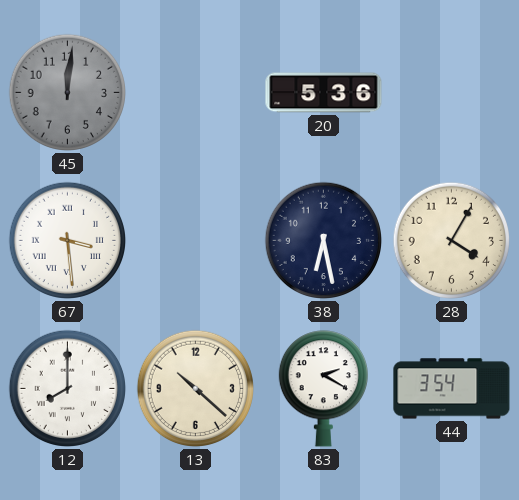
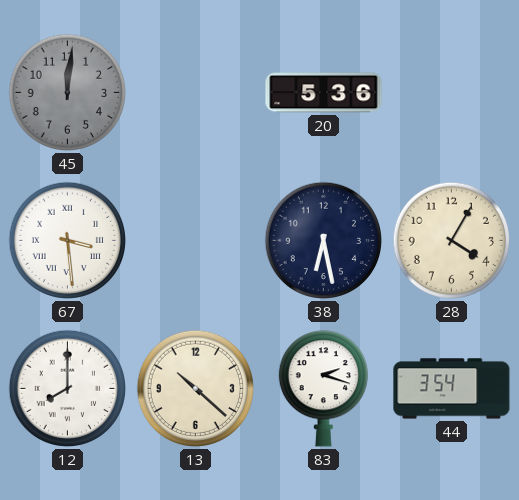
83: 2:20 -> 2:18
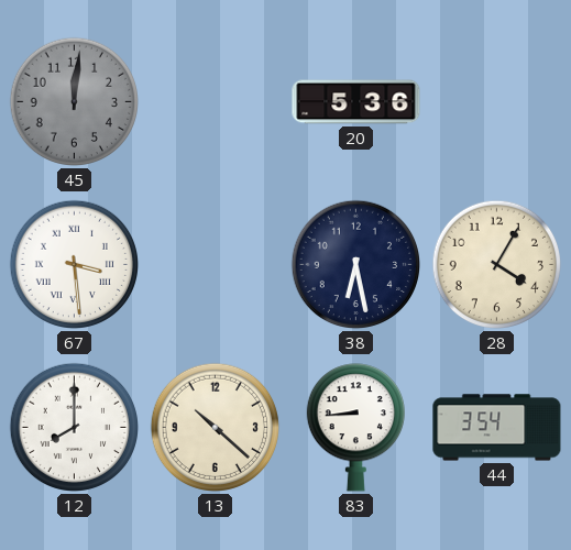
83: 2:18 -> 8:44
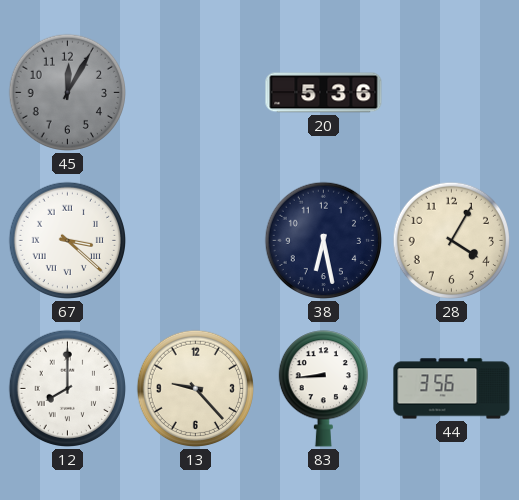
45: 12:01 -> 12:05
67: 3:29 -> 3:22
13: 10:22 -> 9:23
44: 3:54 -> 3:56
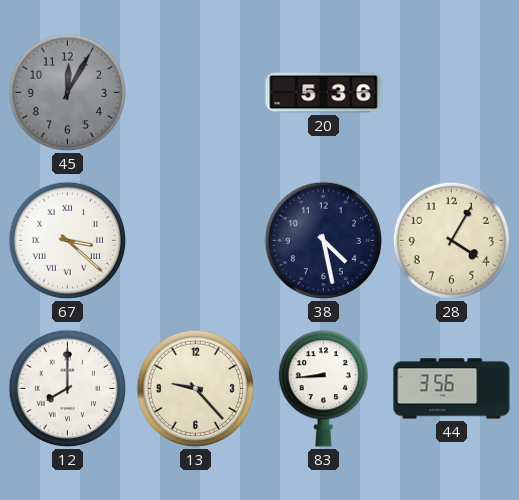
38: 6:28 -> 4:28
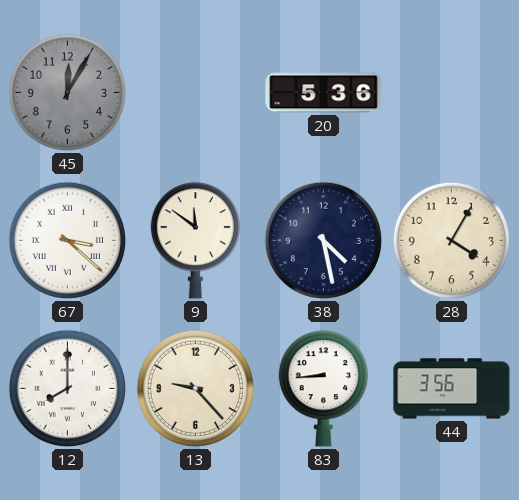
9: none -> 11:51
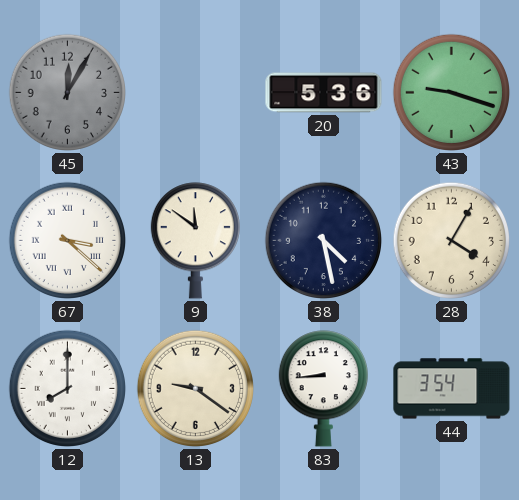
43: none -> 9:18
13: 9:23 -> 9:21
44: 3:56 -> 3:54
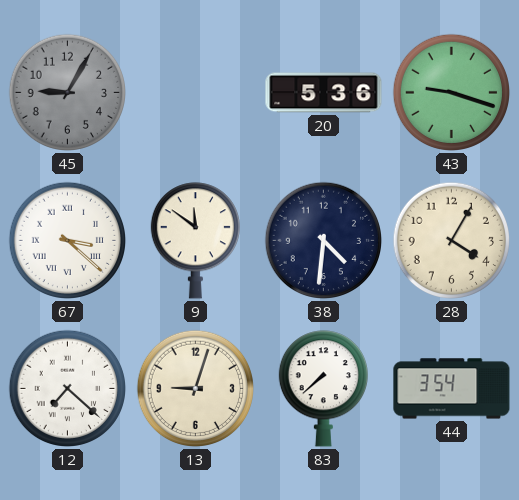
45: 12:05 -> 9:05
38: 4:28 -> 4:31
12: 8:00 -> 7:22
13: 9:21 -> 9:03
83: 8:44 -> 7:38
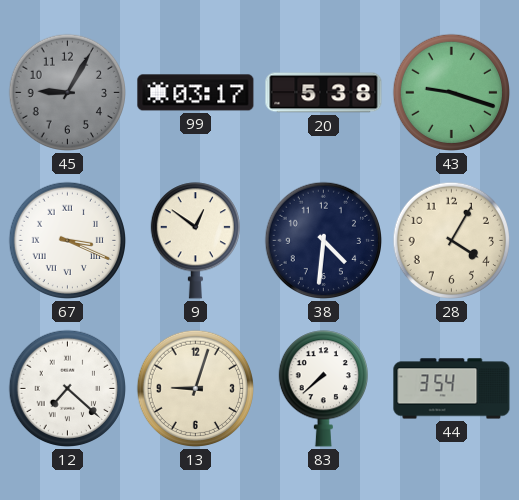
99: none -> 03:17
20: 5:36 -> 5:38
67: 3:22 -> 3:19
9: 11:51 -> 12:51
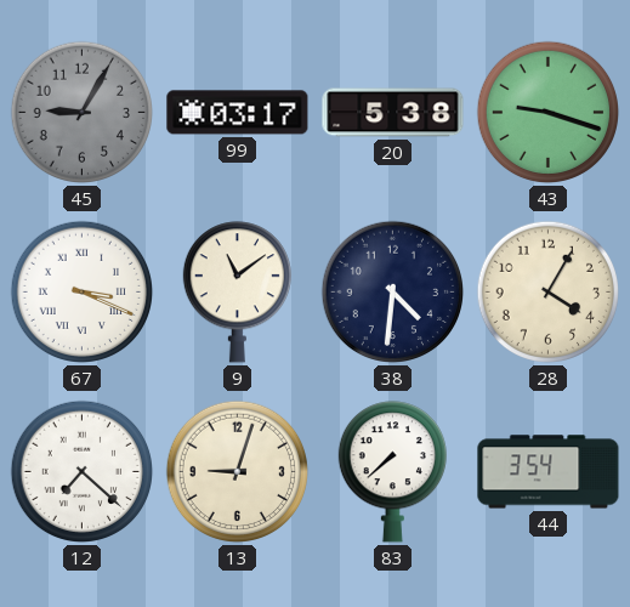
9: 12:51 -> 11:09
